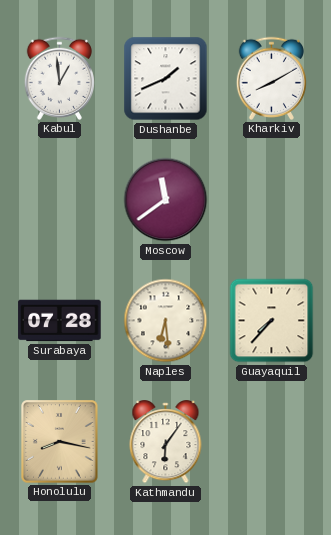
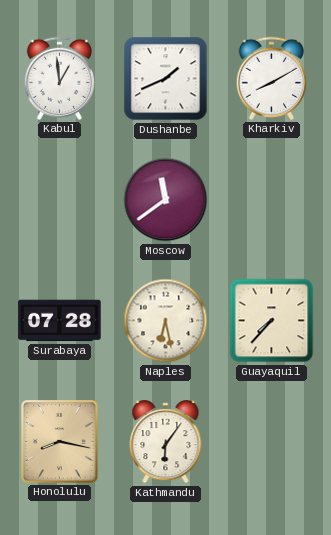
Naples: 6:29 -> 6:28
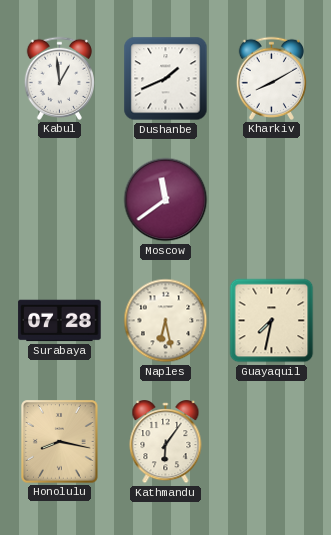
Guayaquil: 7:37 -> 7:32
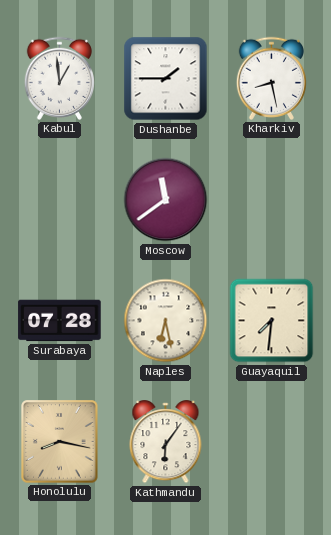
Dushanbe: 1:41 -> 1:45
Kharkiv: 8:10 -> 8:28
Guayaquil: 7:32 -> 7:31
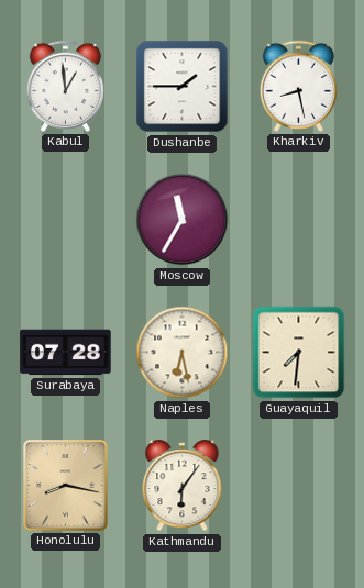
Moscow: 11:39 -> 11:35
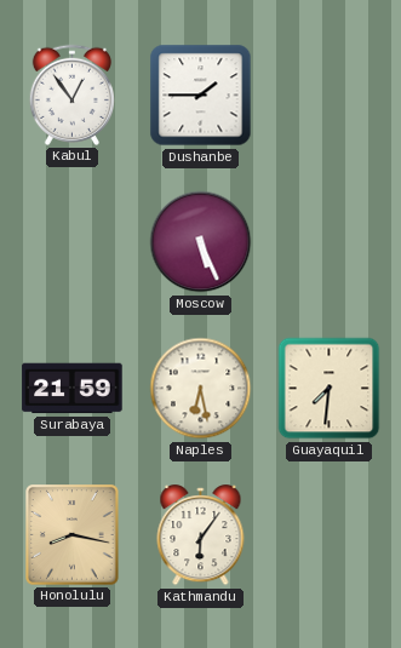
Kabul: 12:59 -> 12:54
Kharkiv: 8:28 -> none
Moscow: 11:35 -> 5:26
Surabaya: 07:28 -> 21:59
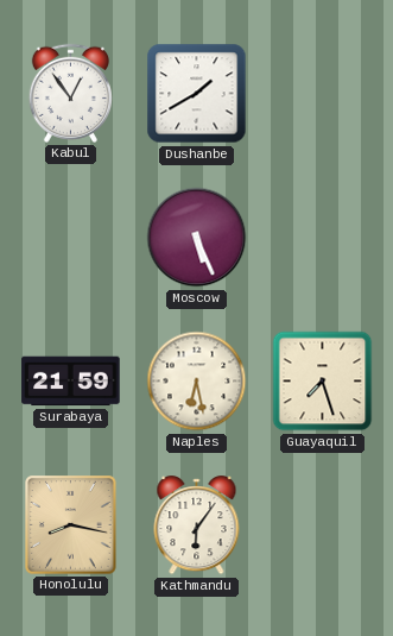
Dushanbe: 1:45 -> 1:40
Guayaquil: 7:31 -> 7:27
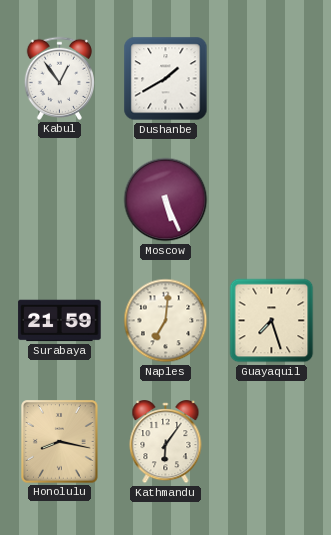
Naples: 6:28 -> 7:01
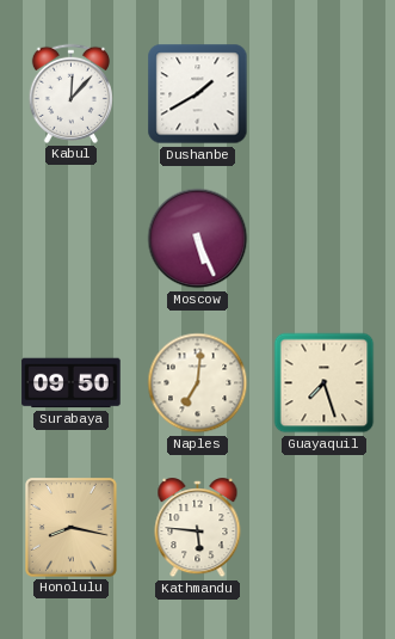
Kabul: 12:54 -> 12:07
Surabaya: 21:59 -> 09:50
Kathmandu: 6:06 -> 5:46
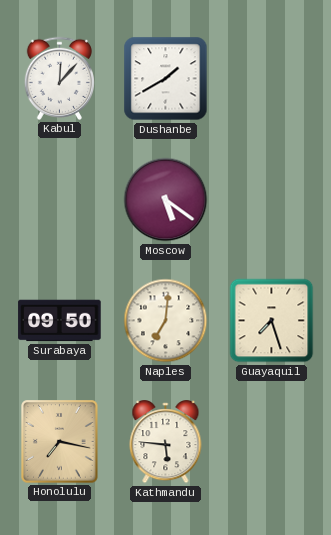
Moscow: 5:26 -> 5:21
Honolulu: 8:17 -> 7:17
